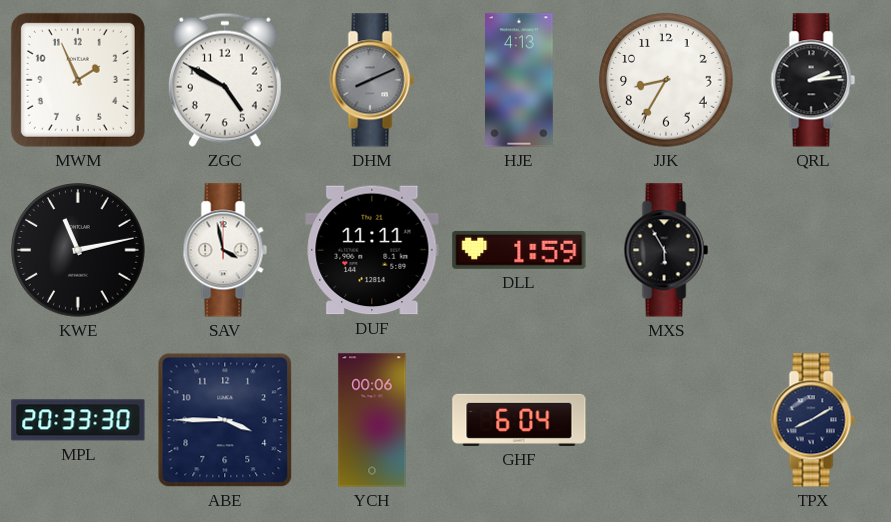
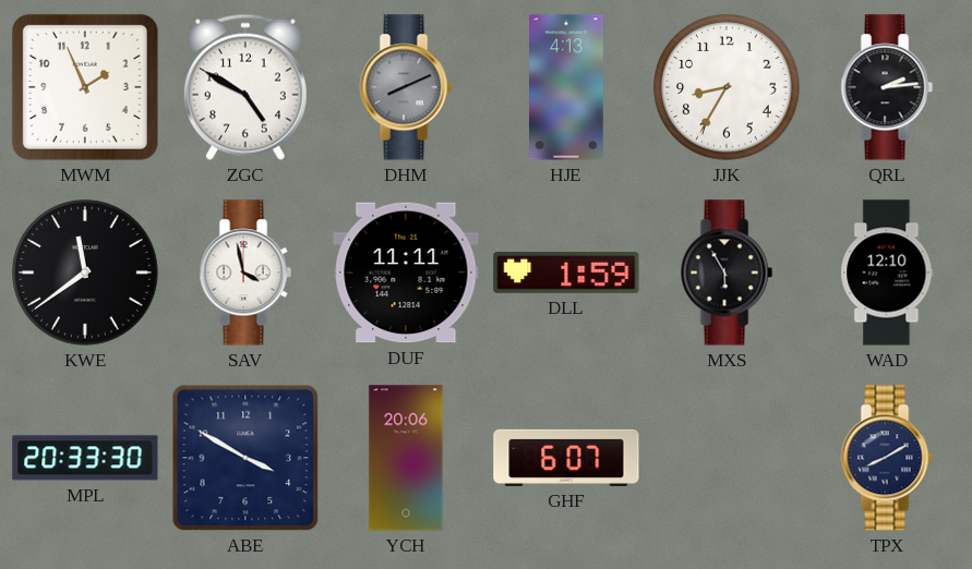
KWE: 11:13 -> 11:39
WAD: none -> 12:10
ABE: 3:45 -> 3:50
YCH: 00:06 -> 20:06
GHF: 6:04 -> 6:07
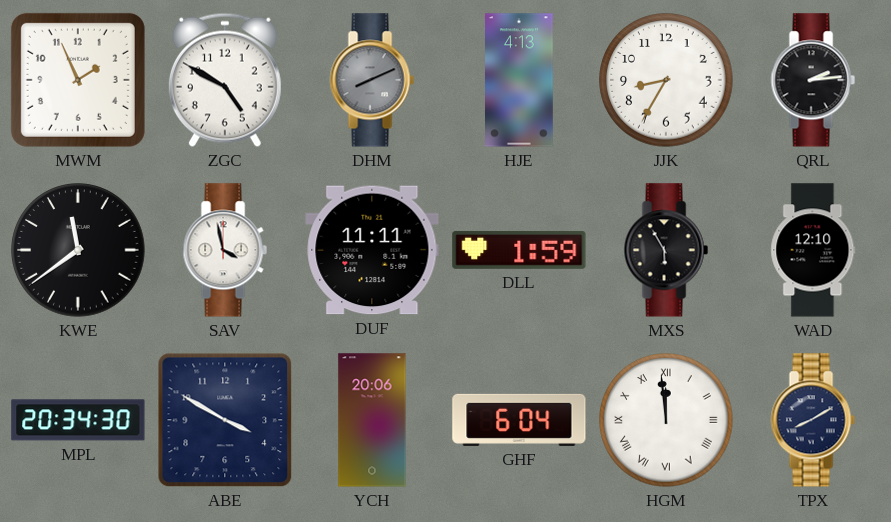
MPL: 20:33 -> 20:34
GHF: 6:07 -> 6:04
HGM: none -> 11:59
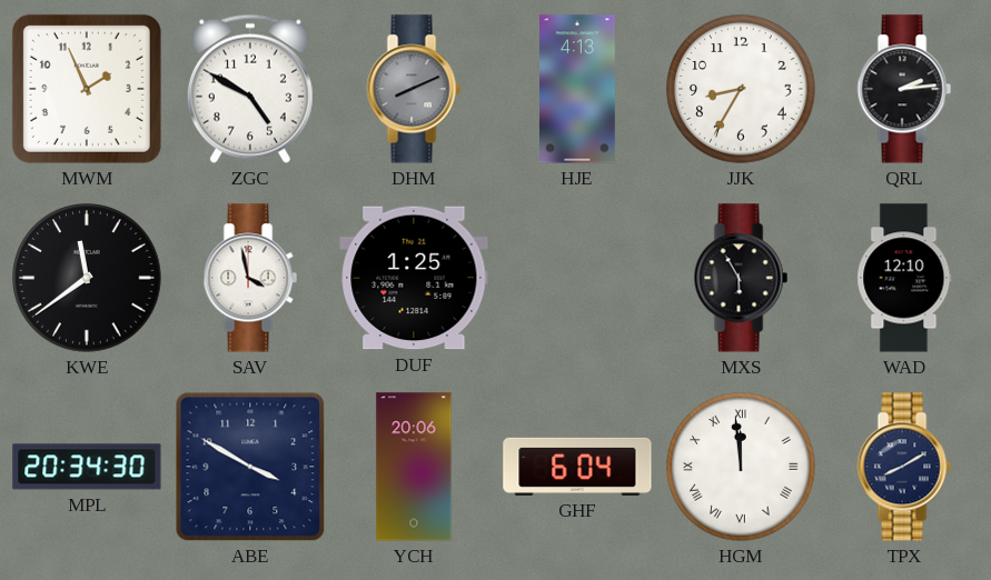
DUF: 11:11 -> 1:25
DLL: 1:59 -> none
